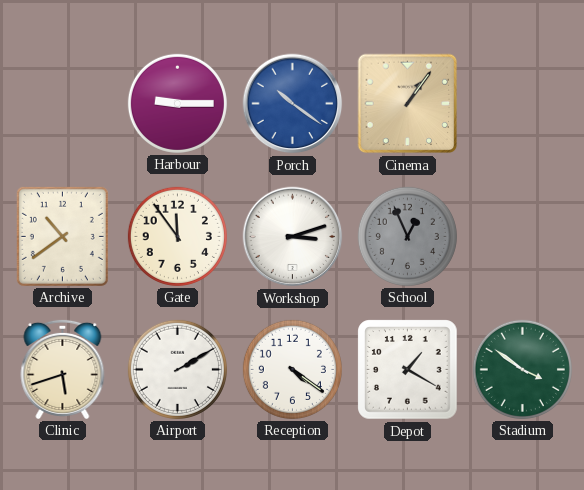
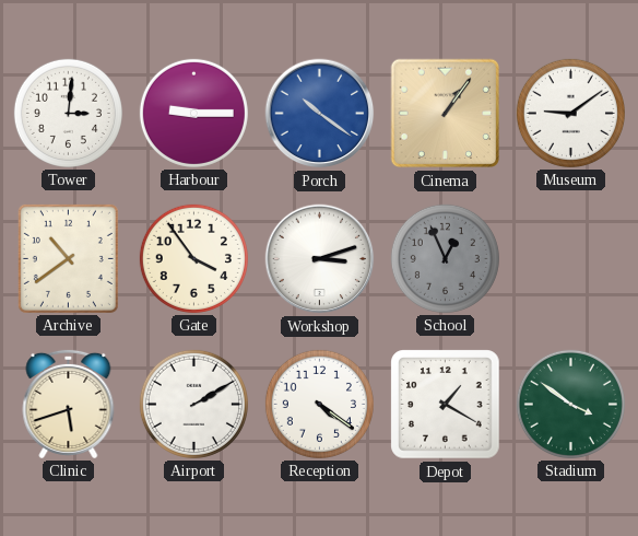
Tower: none -> 3:01
Museum: none -> 9:09
Gate: 11:54 -> 3:54
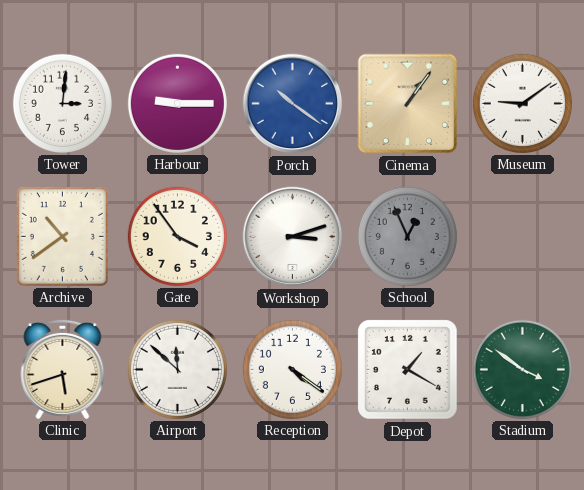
Airport: 2:10 -> 11:52
